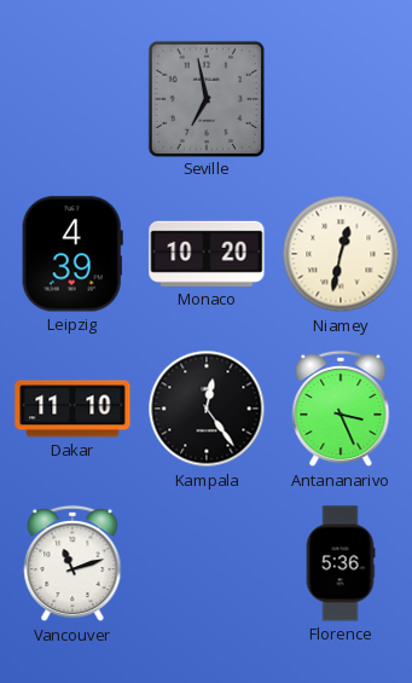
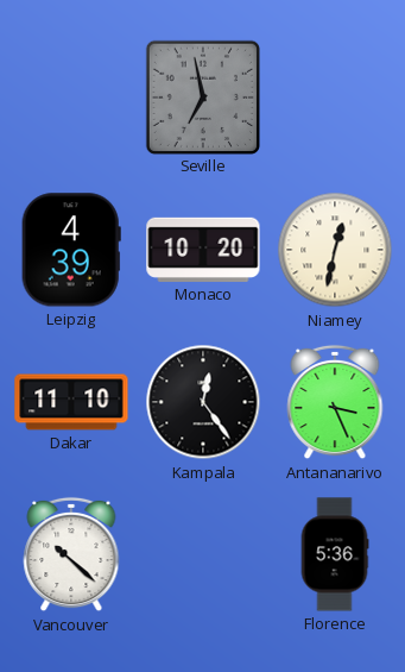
Vancouver: 11:12 -> 10:22
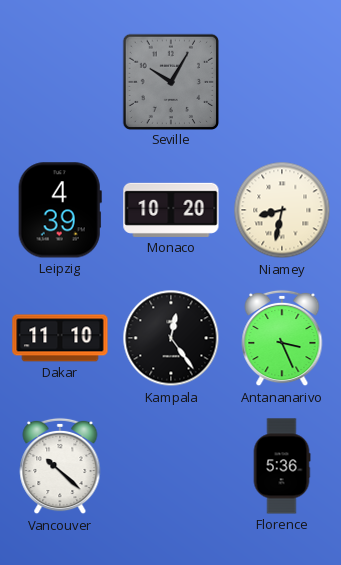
Seville: 6:58 -> 10:05
Niamey: 12:32 -> 8:32
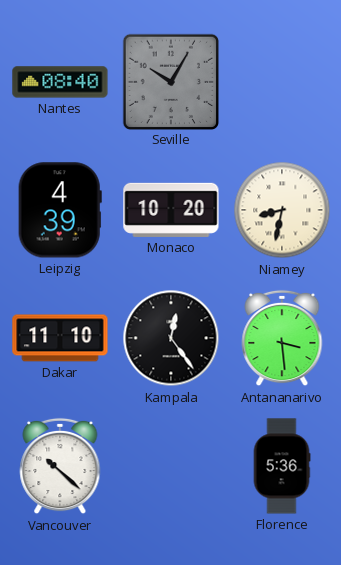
Nantes: none -> 08:40
Antananarivo: 3:26 -> 3:29
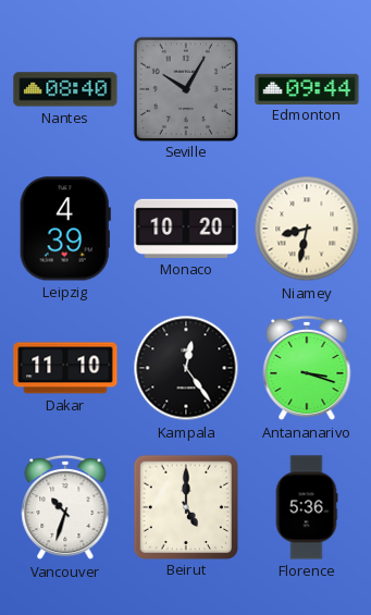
Edmonton: none -> 09:44
Antananarivo: 3:29 -> 3:18
Vancouver: 10:22 -> 10:33
Beirut: none -> 5:00
